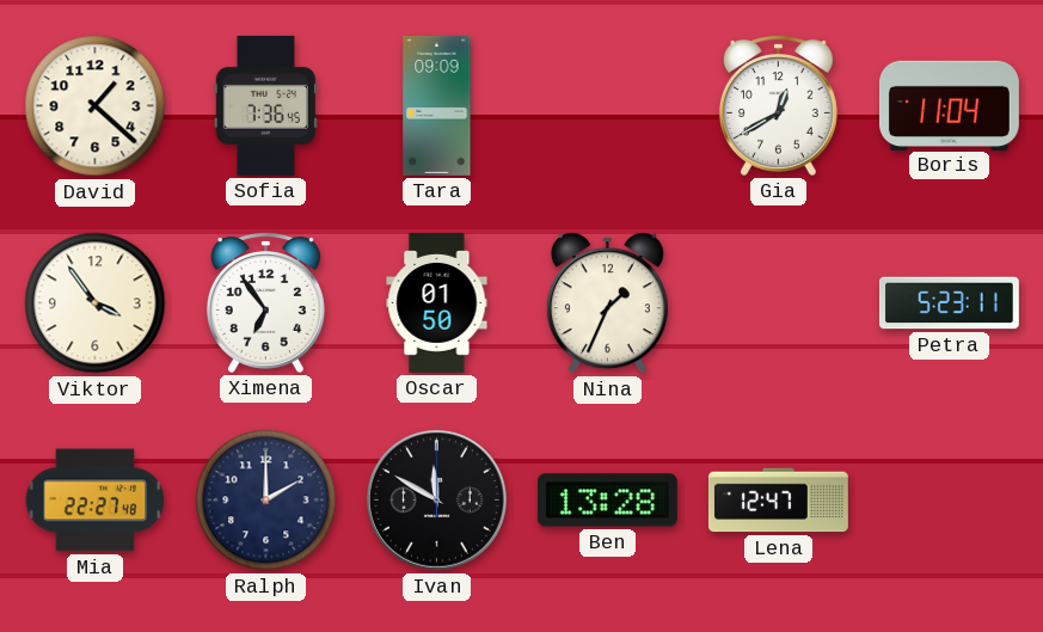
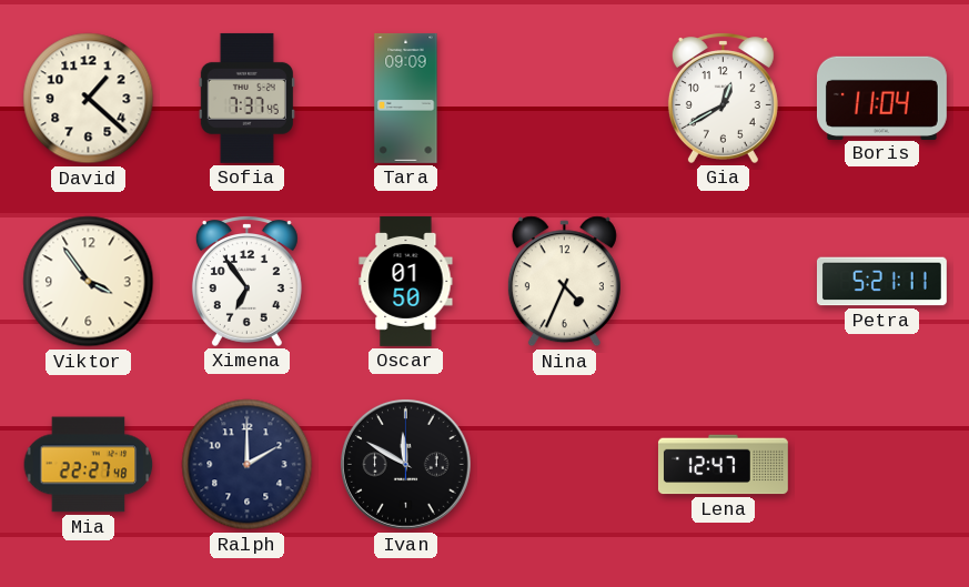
Sofia: 7:36 -> 7:37
Nina: 1:34 -> 4:34
Petra: 5:23 -> 5:21
Ben: 13:28 -> none
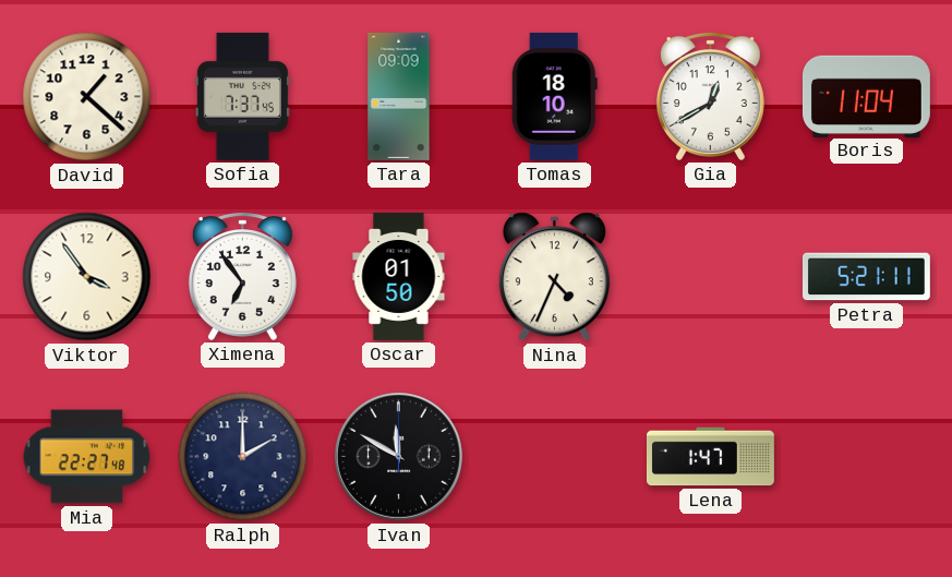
Tomas: none -> 18:10
Lena: 12:47 -> 1:47
